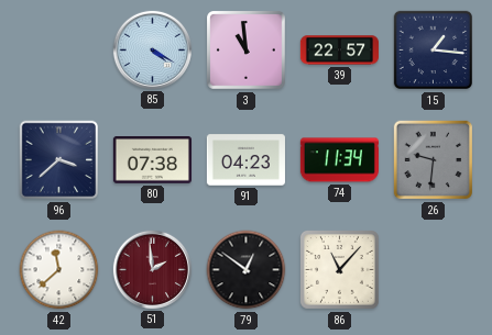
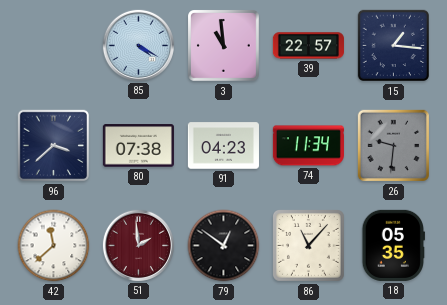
18: none -> 05:35
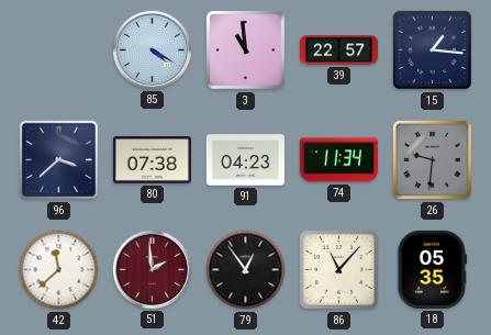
79: 12:51 -> 12:54
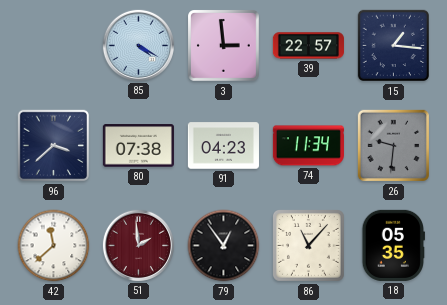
3: 10:59 -> 2:59
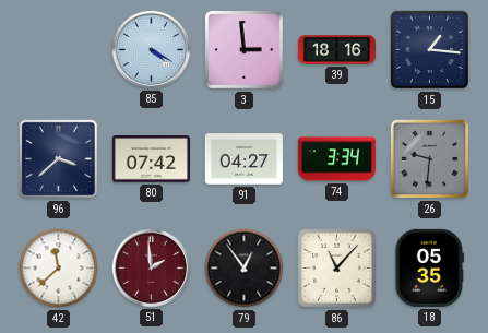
39: 22:57 -> 18:16
80: 07:38 -> 07:42
91: 04:23 -> 04:27
74: 11:34 -> 3:34
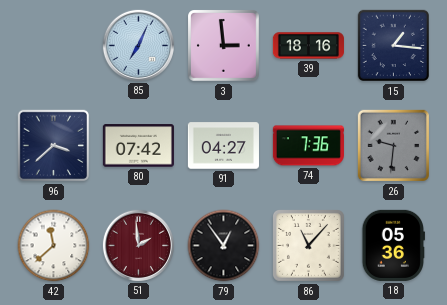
85: 4:20 -> 7:04
74: 3:34 -> 7:36
18: 05:35 -> 05:36
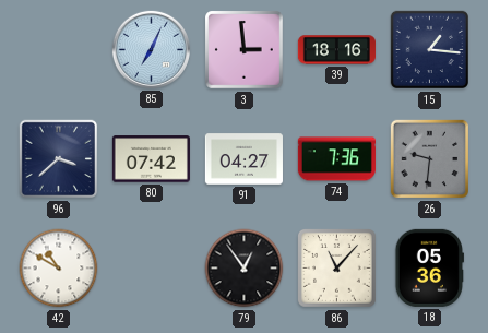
42: 11:38 -> 10:50
51: 1:59 -> none
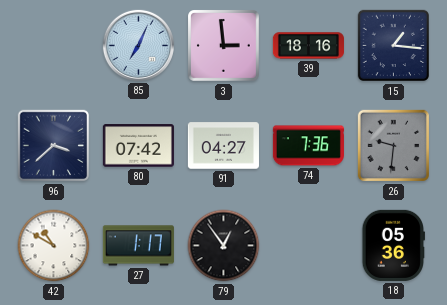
27: none -> 1:17
86: 11:07 -> none
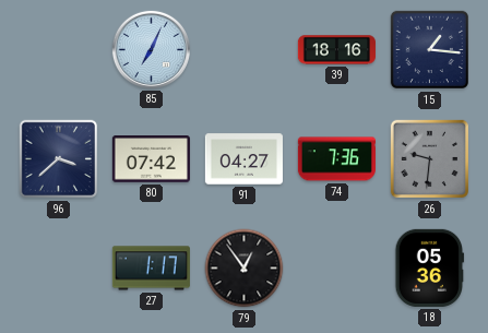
3: 2:59 -> none
42: 10:50 -> none
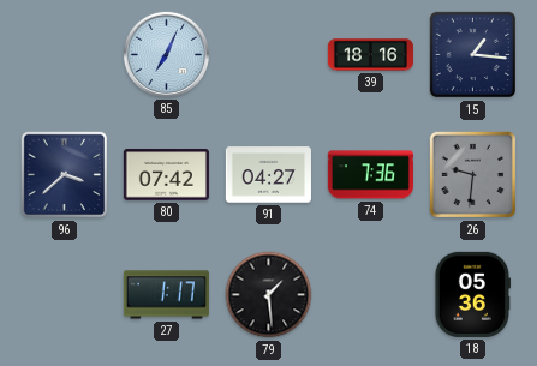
79: 12:54 -> 1:29
